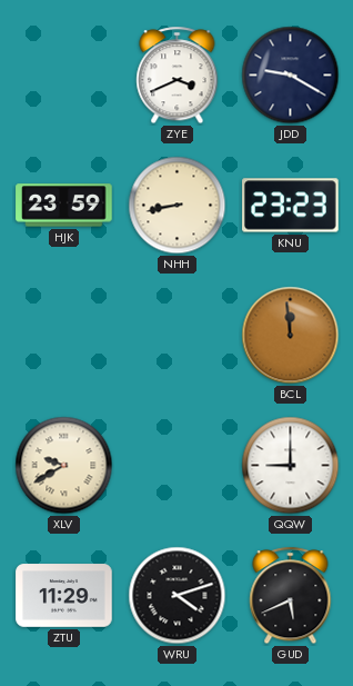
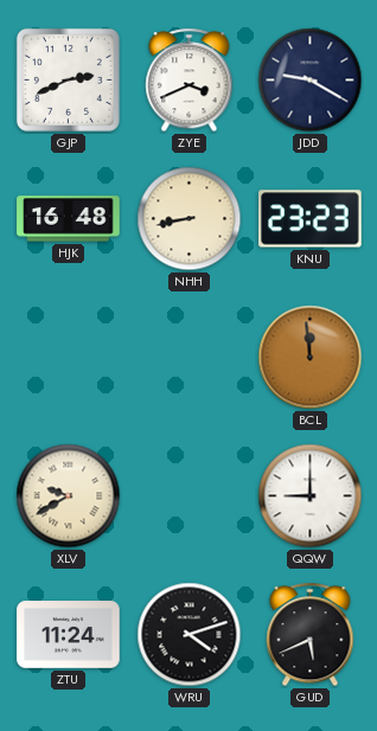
GJP: none -> 2:41
HJK: 23:59 -> 16:48
ZTU: 11:29 -> 11:24
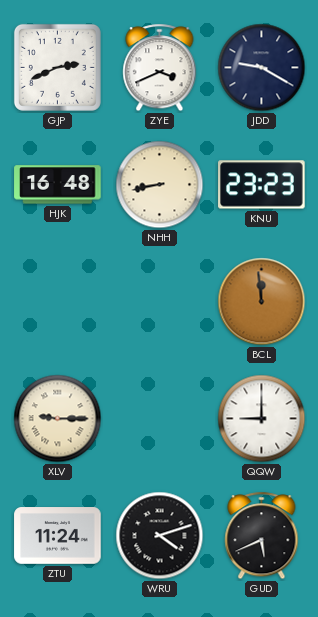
XLV: 9:40 -> 9:15
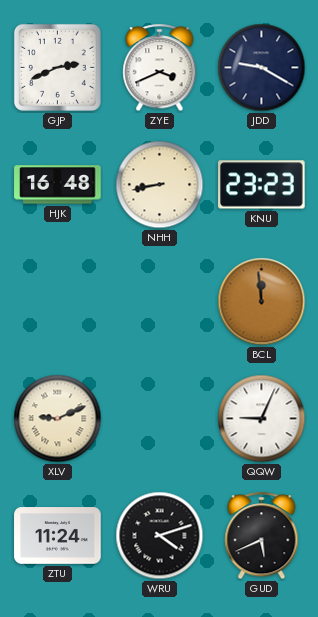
XLV: 9:15 -> 9:11
QQW: 9:00 -> 9:04
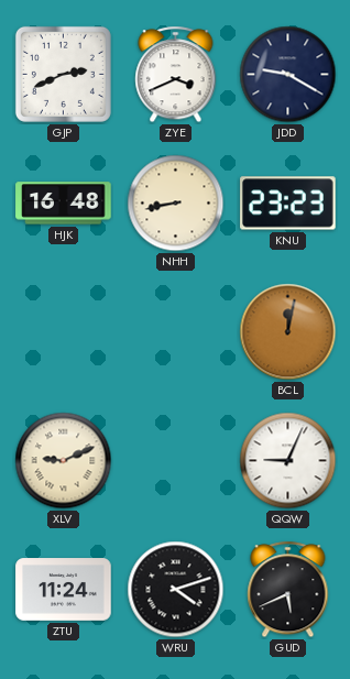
BCL: 11:59 -> 12:02
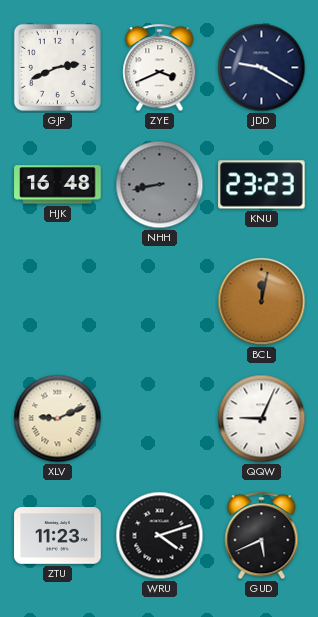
NHH dial: cream -> grey
ZTU: 11:24 -> 11:23
